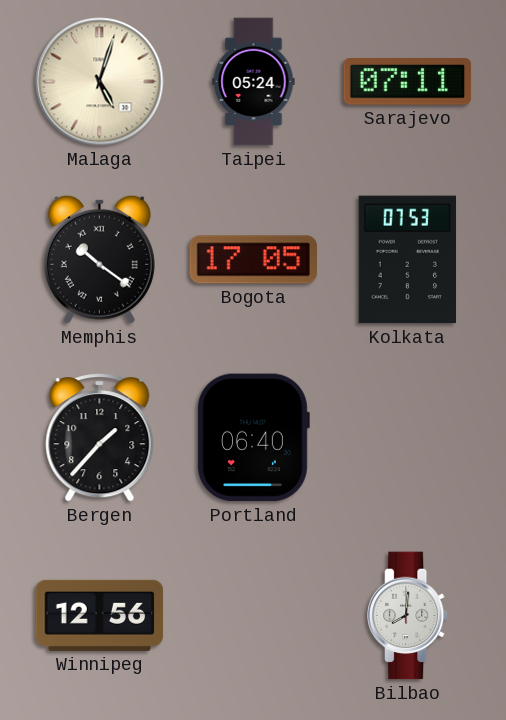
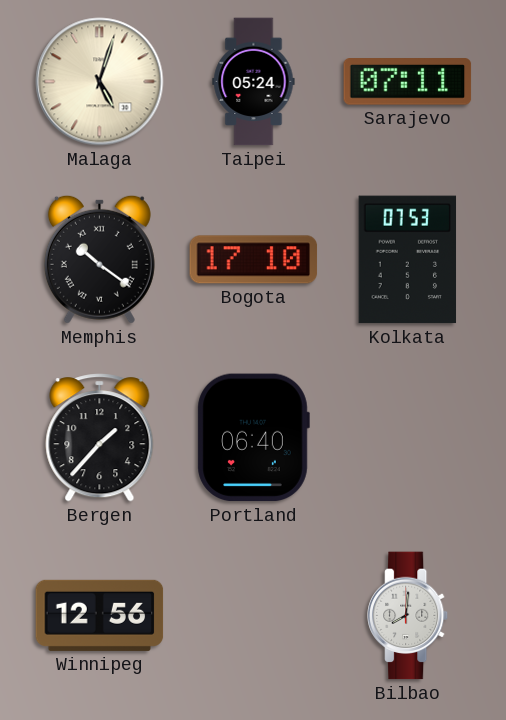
Bogota: 17:05 -> 17:10
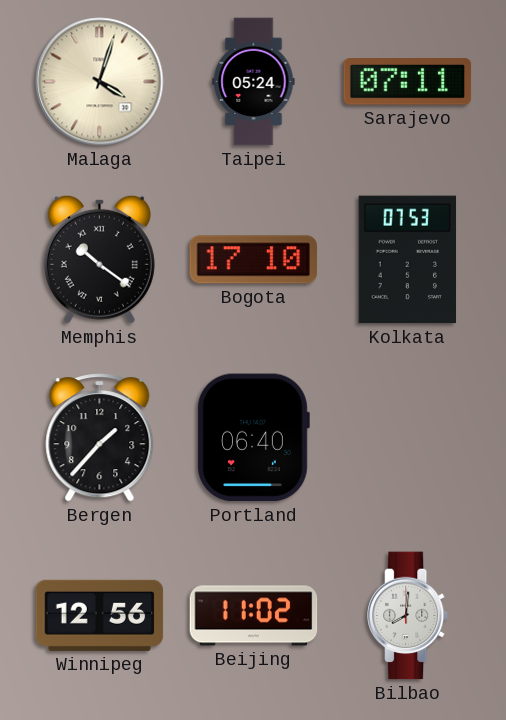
Malaga: 5:03 -> 4:03
Beijing: none -> 11:02
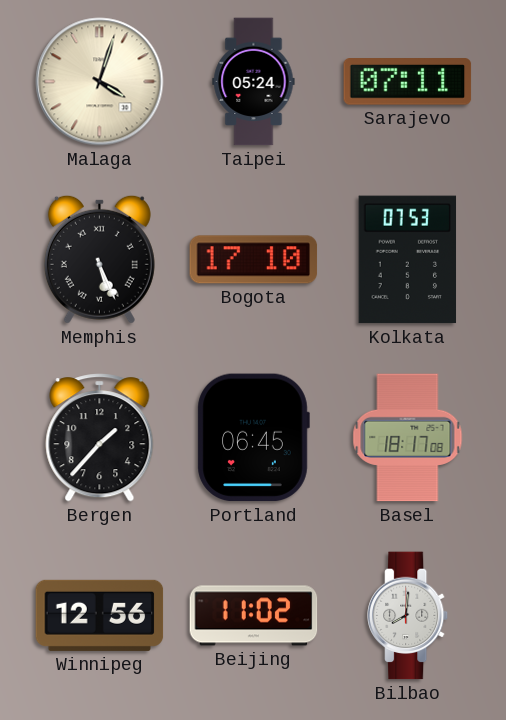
Memphis: 10:21 -> 5:26
Portland: 06:40 -> 06:45
Basel: none -> 18:17
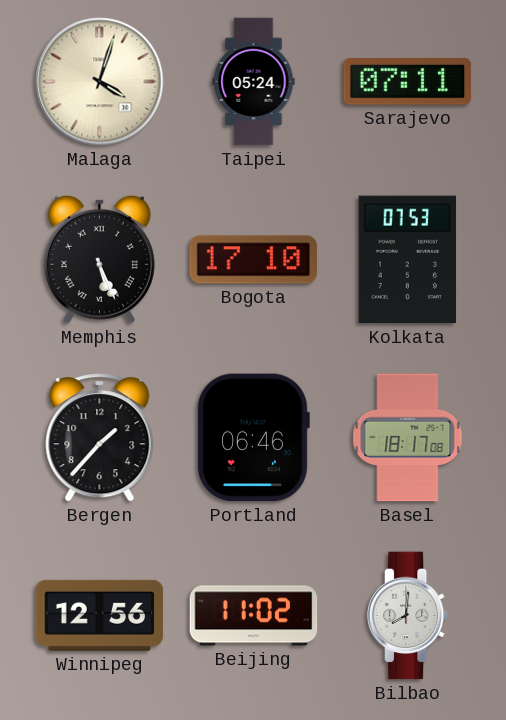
Portland: 06:45 -> 06:46
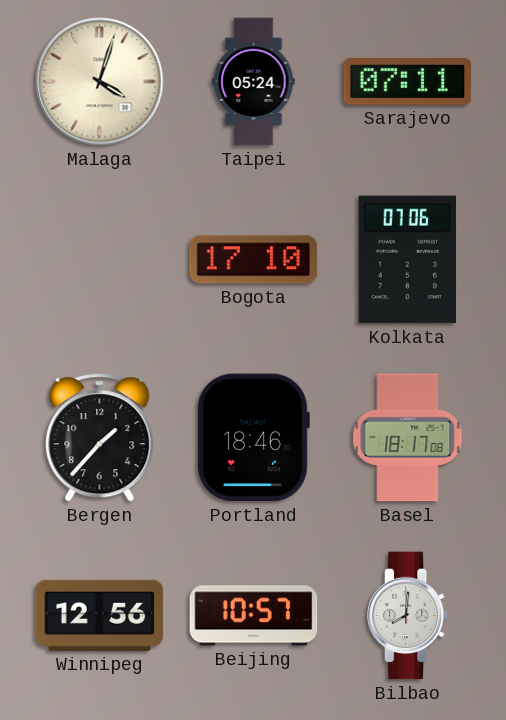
Memphis: 5:26 -> none
Kolkata: 07:53 -> 07:06
Portland: 06:46 -> 18:46
Beijing: 11:02 -> 10:57
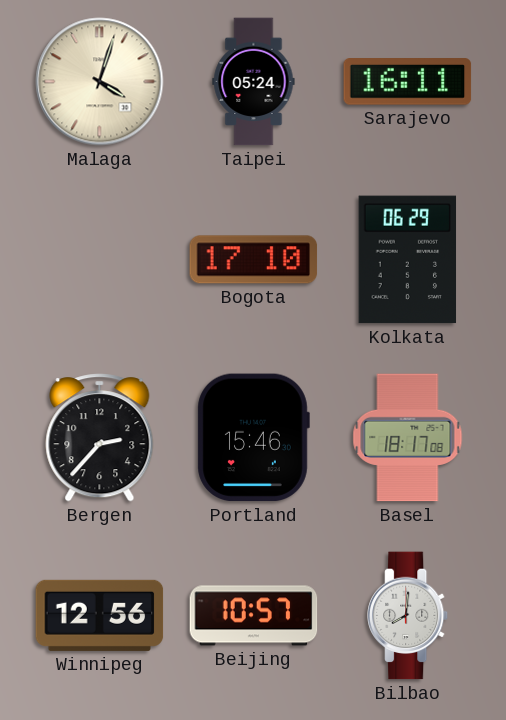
Sarajevo: 07:11 -> 16:11
Kolkata: 07:06 -> 06:29
Bergen: 1:37 -> 2:37
Portland: 18:46 -> 15:46
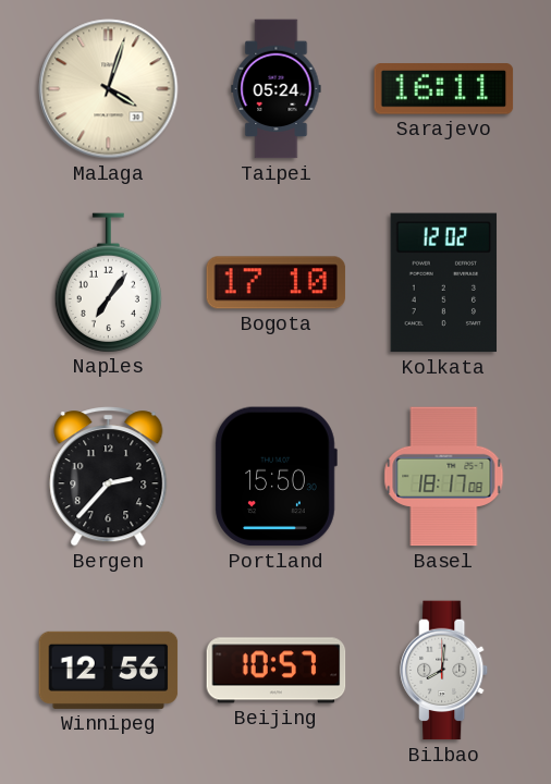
Naples: none -> 7:06
Kolkata: 06:29 -> 12:02
Portland: 15:46 -> 15:50
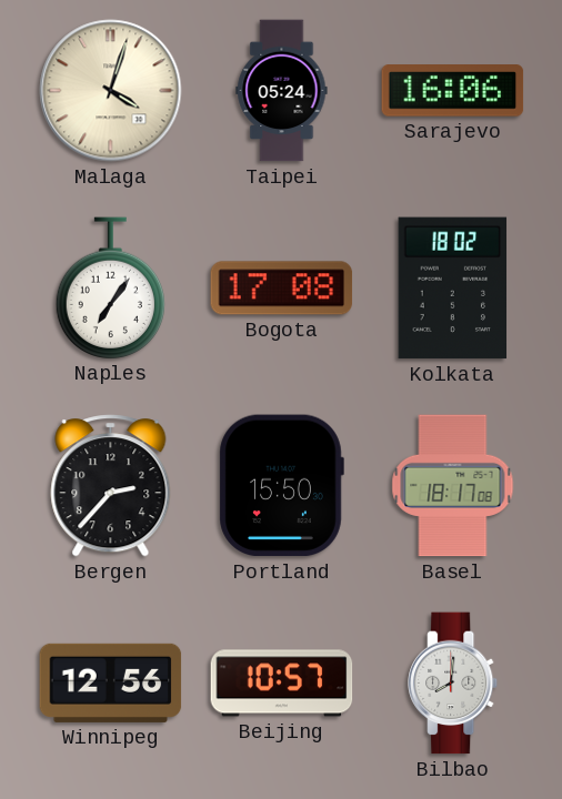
Sarajevo: 16:11 -> 16:06
Bogota: 17:10 -> 17:08
Kolkata: 12:02 -> 18:02
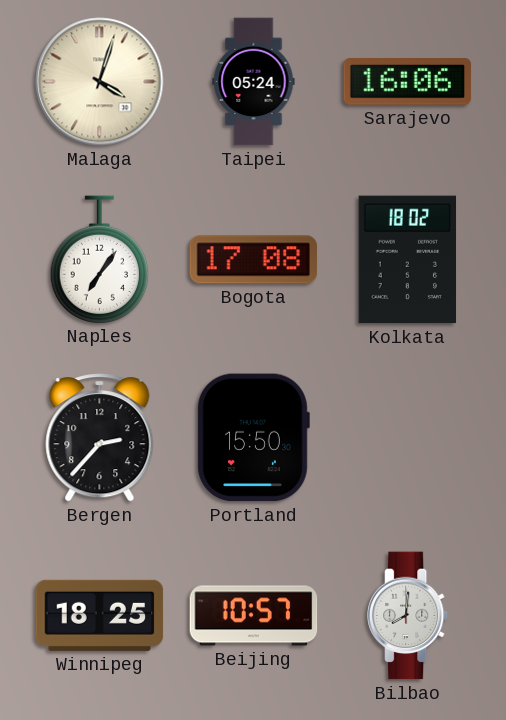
Basel: 18:17 -> none
Winnipeg: 12:56 -> 18:25
